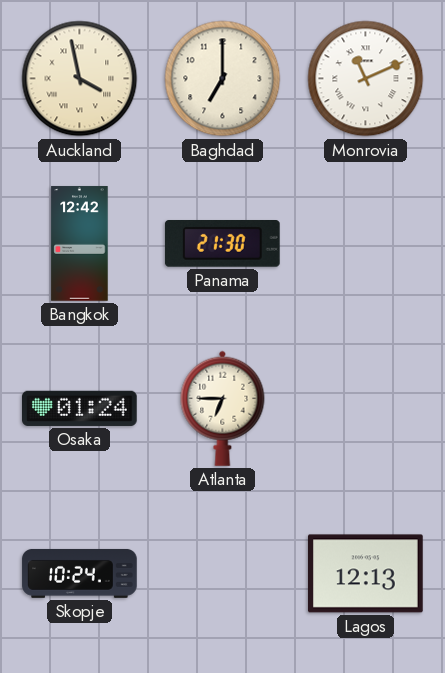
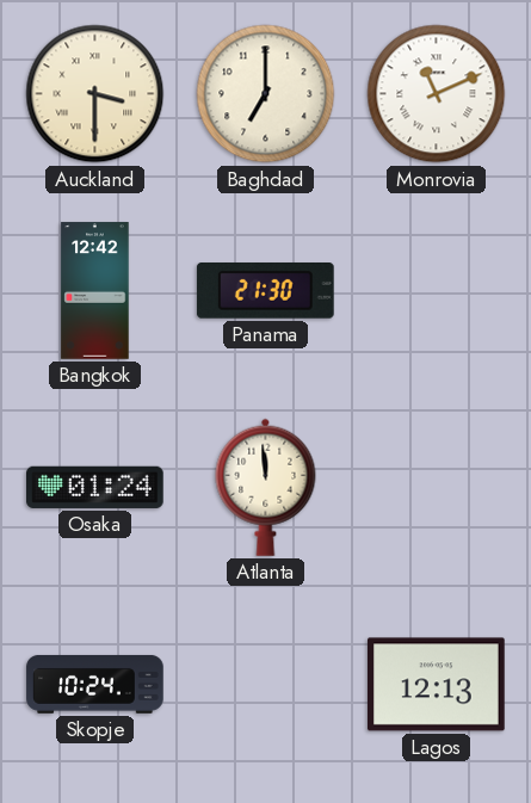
Auckland: 3:58 -> 3:30
Atlanta: 6:45 -> 11:59
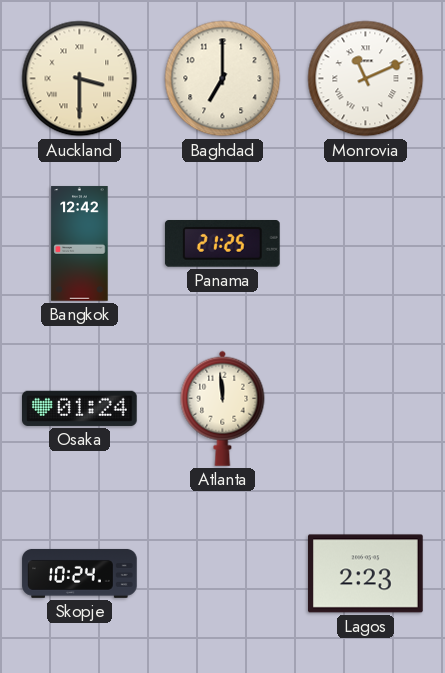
Panama: 21:30 -> 21:25
Lagos: 12:13 -> 2:23
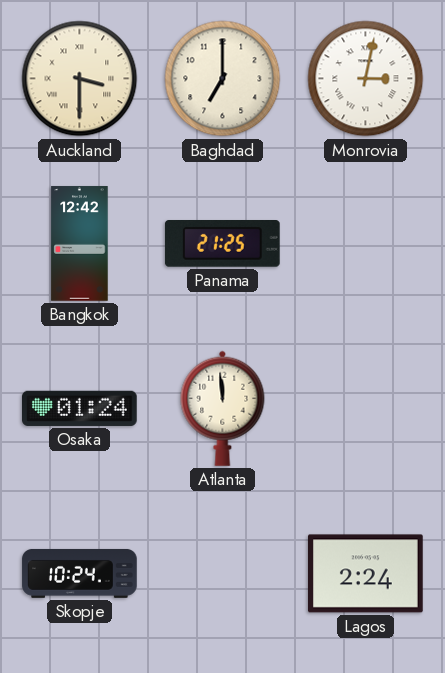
Monrovia: 11:11 -> 3:02
Lagos: 2:23 -> 2:24
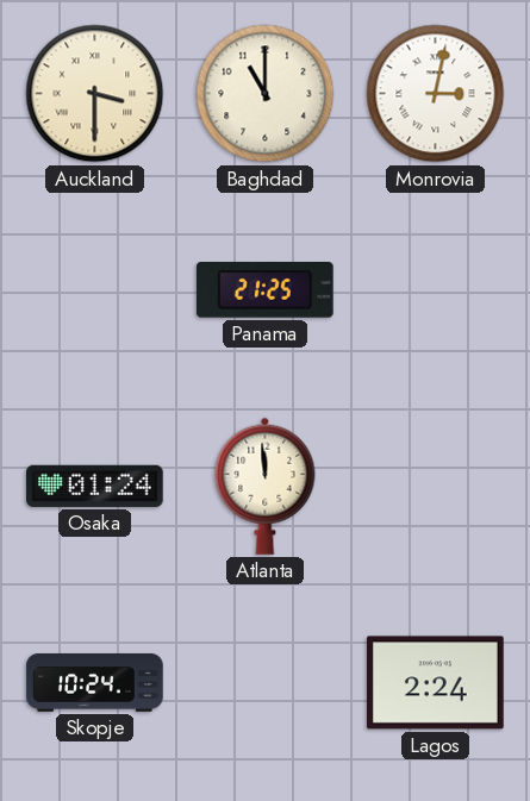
Baghdad: 7:00 -> 11:00
Bangkok: 12:42 -> none
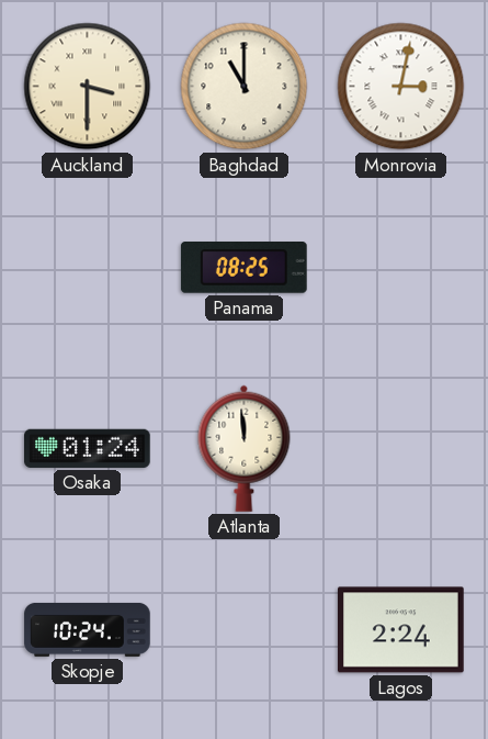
Panama: 21:25 -> 08:25
